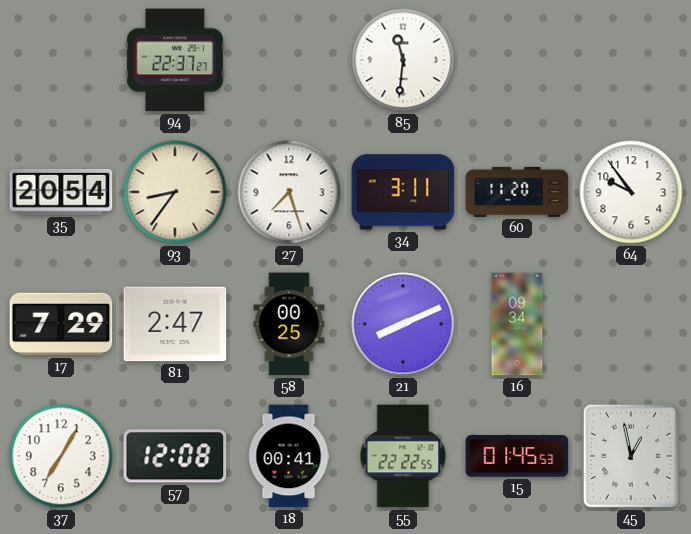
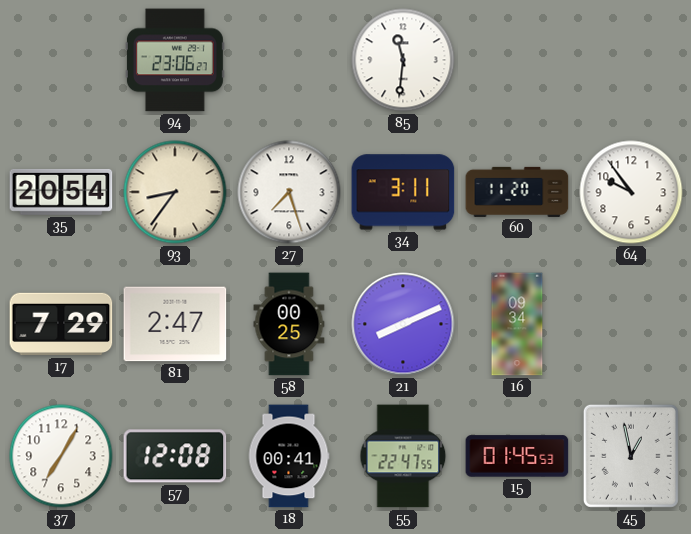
94: 22:37 -> 23:06
55: 22:22 -> 22:47
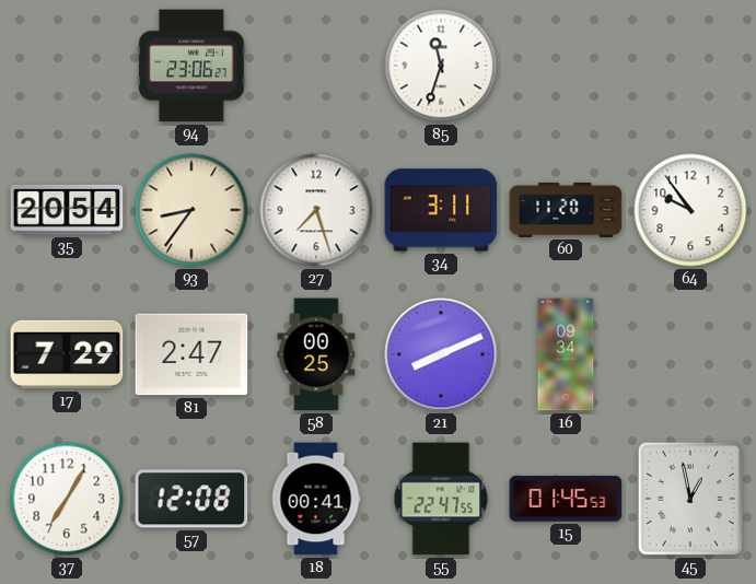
85: 11:31 -> 11:33
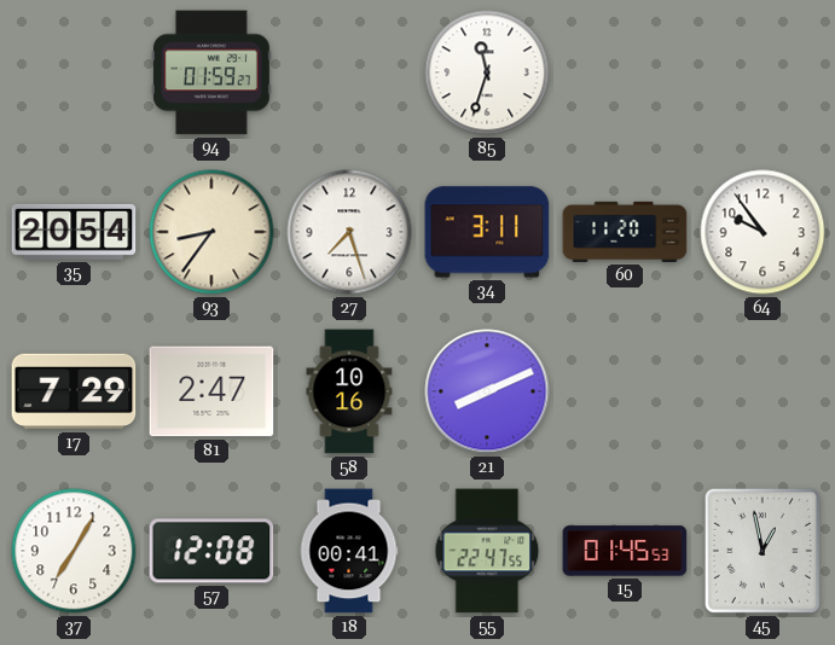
94: 23:06 -> 01:59
58: 00:25 -> 10:16
16: 09:34 -> none
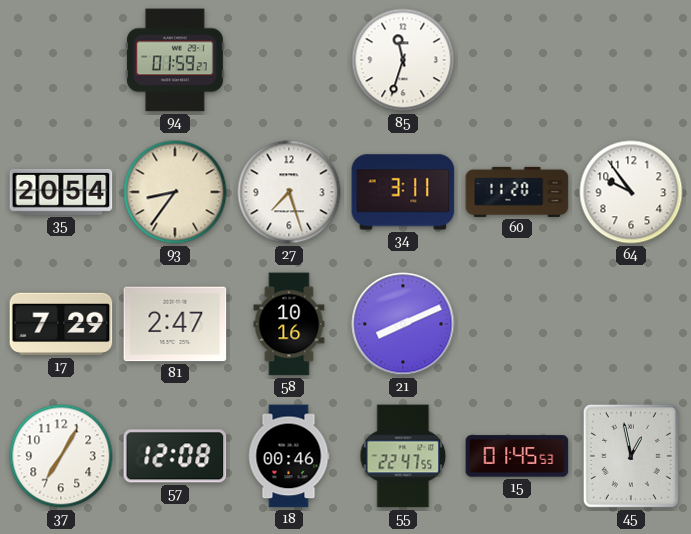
18: 00:41 -> 00:46
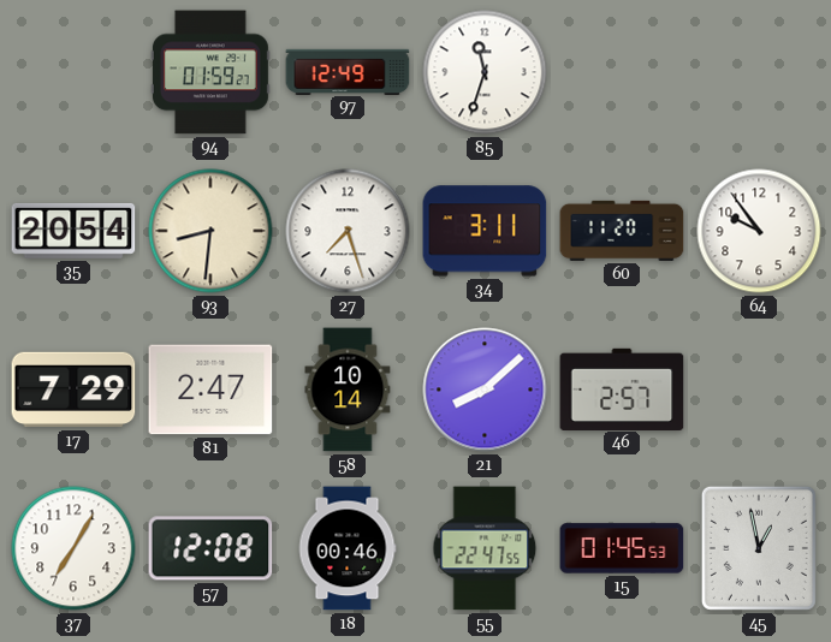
97: none -> 12:49
93: 8:36 -> 8:31
58: 10:16 -> 10:14
21: 8:11 -> 8:08
46: none -> 2:57
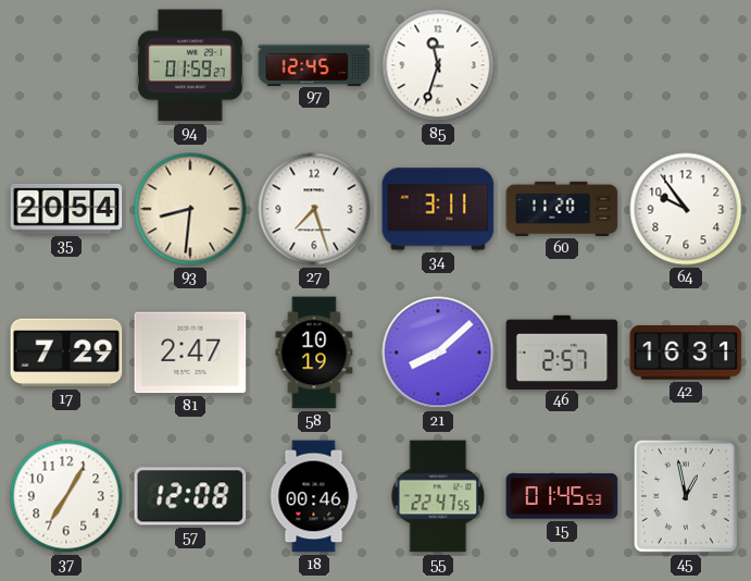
97: 12:49 -> 12:45
58: 10:14 -> 10:19
42: none -> 16:31
